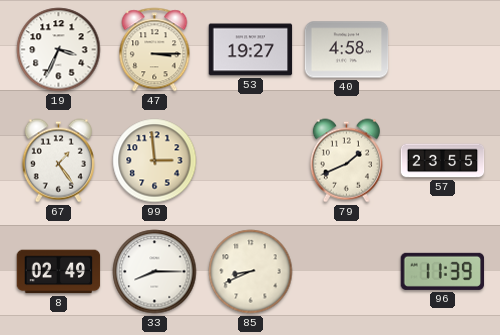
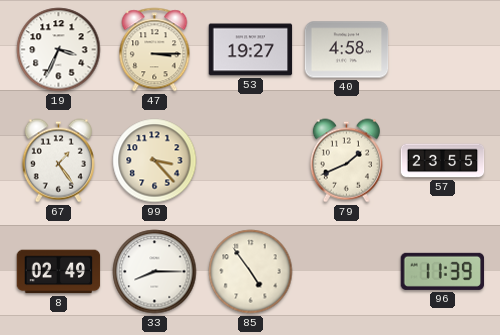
99: 2:59 -> 3:23
85: 8:41 -> 4:54
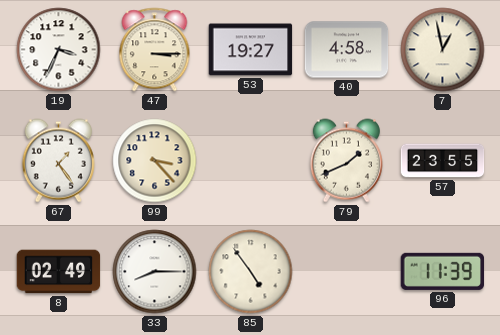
7: none -> 12:58
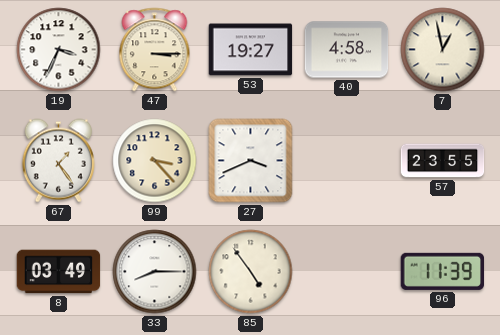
27: none -> 3:41
79: 1:41 -> none
8: 02:49 -> 03:49
